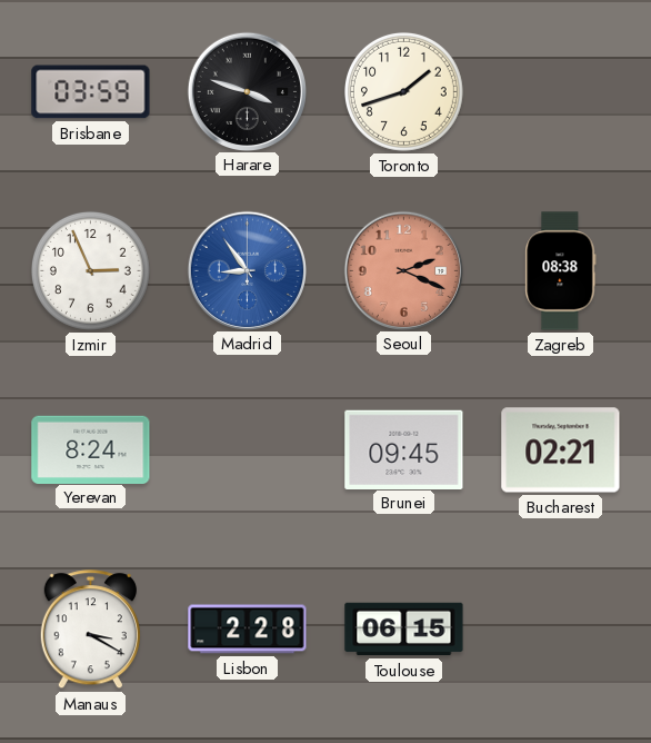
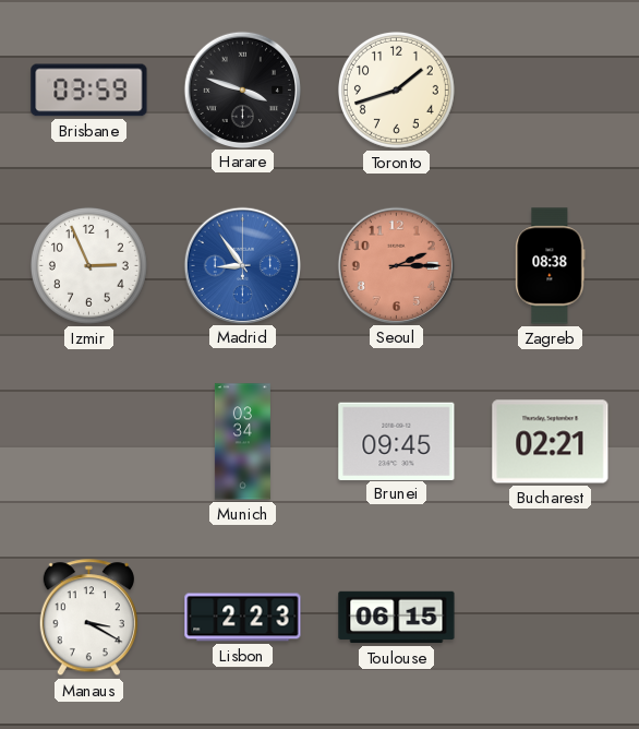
Seoul: 2:19 -> 2:15
Yerevan: 8:24 -> none
Munich: none -> 03:34
Lisbon: 2:28 -> 2:23
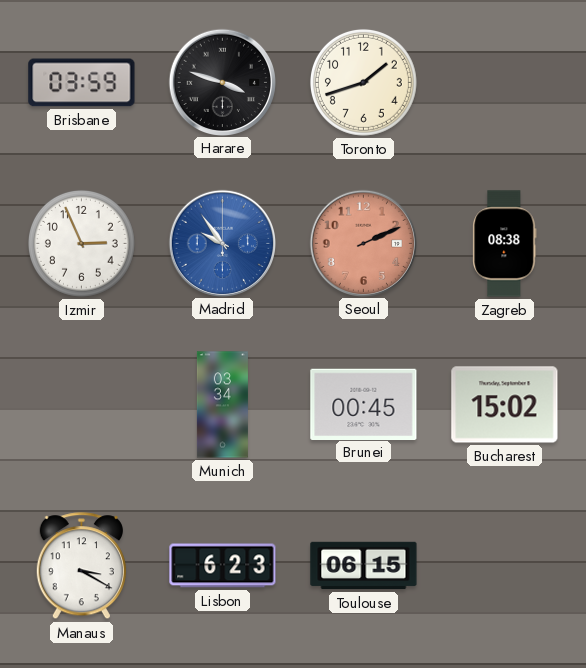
Madrid: 8:54 -> 9:54
Seoul: 2:15 -> 2:11
Brunei: 09:45 -> 00:45
Bucharest: 02:21 -> 15:02
Lisbon: 2:23 -> 6:23
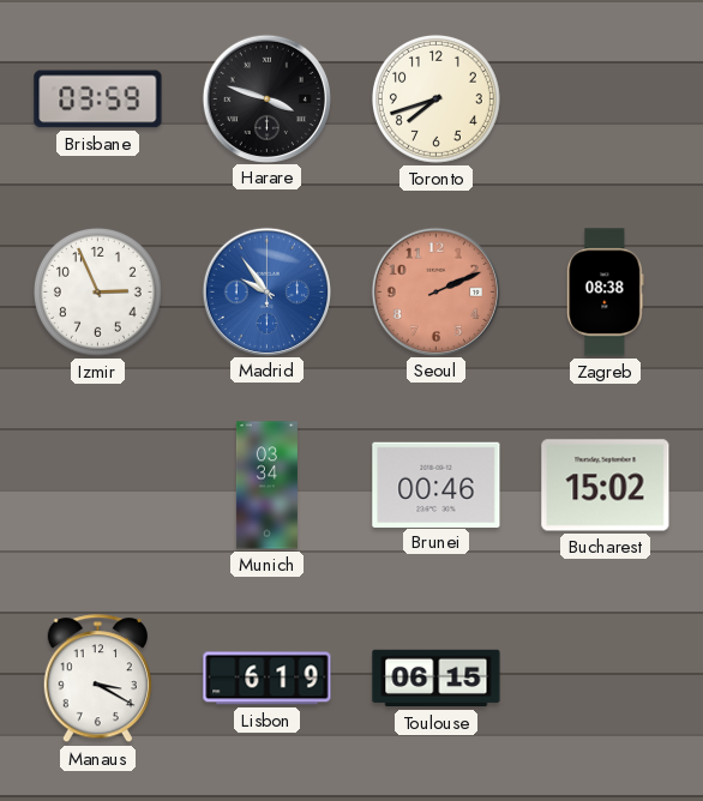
Toronto: 1:42 -> 7:42
Brunei: 00:45 -> 00:46
Lisbon: 6:23 -> 6:19
